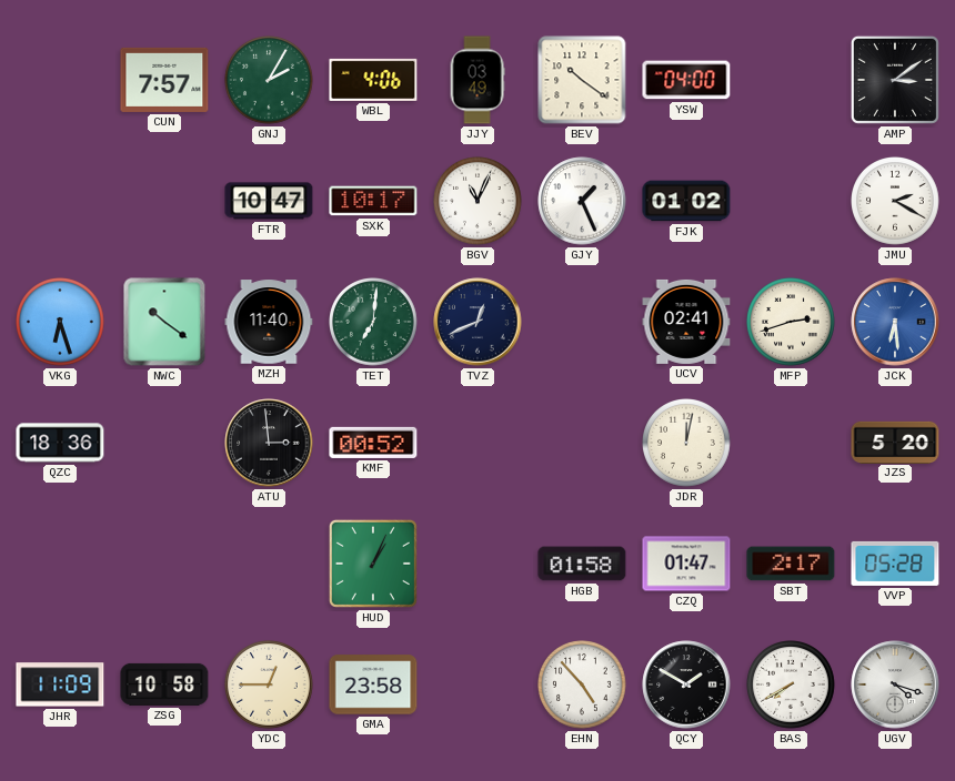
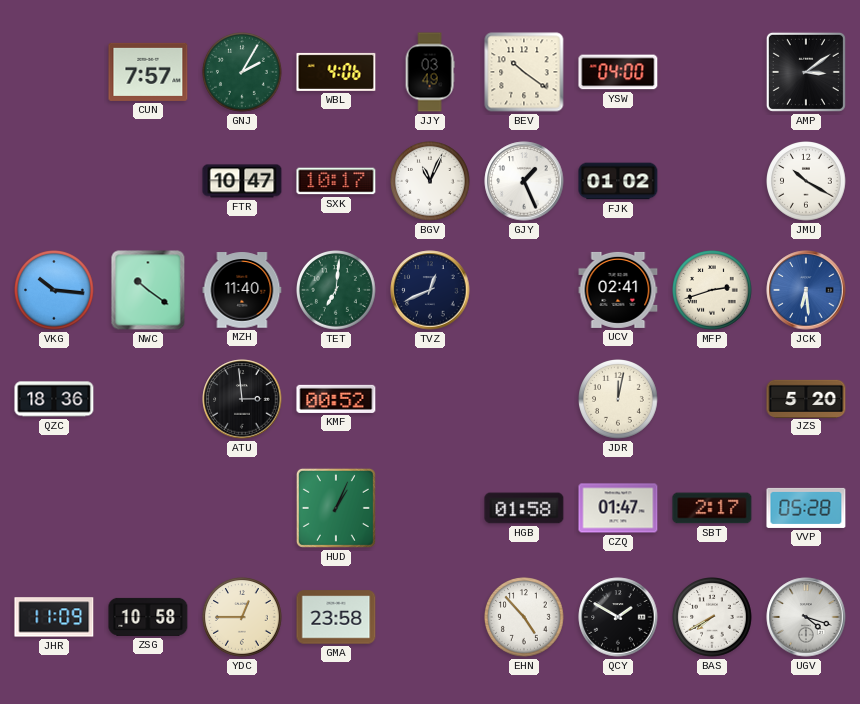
JMU: 2:20 -> 10:20
VKG: 6:27 -> 10:16
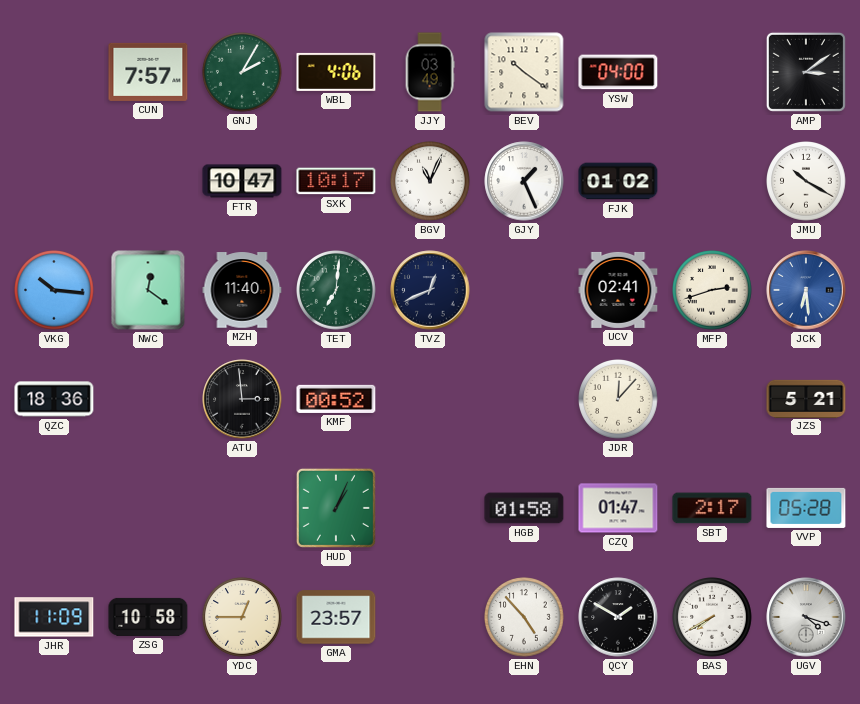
NWC: 10:21 -> 12:21
JDR: 12:02 -> 12:07
JZS: 5:20 -> 5:21
GMA: 23:58 -> 23:57
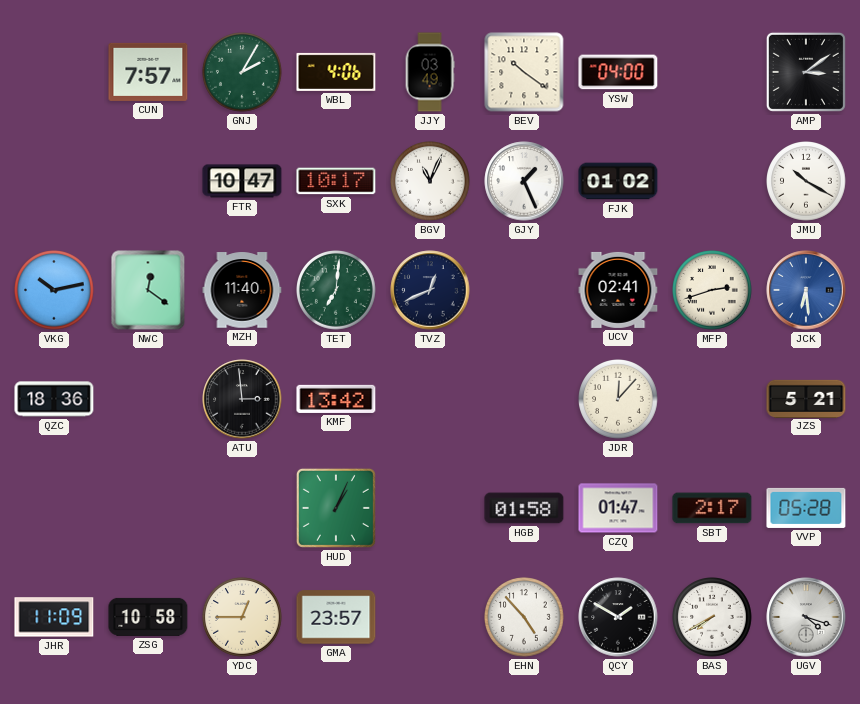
VKG: 10:16 -> 10:13
KMF: 00:52 -> 13:42
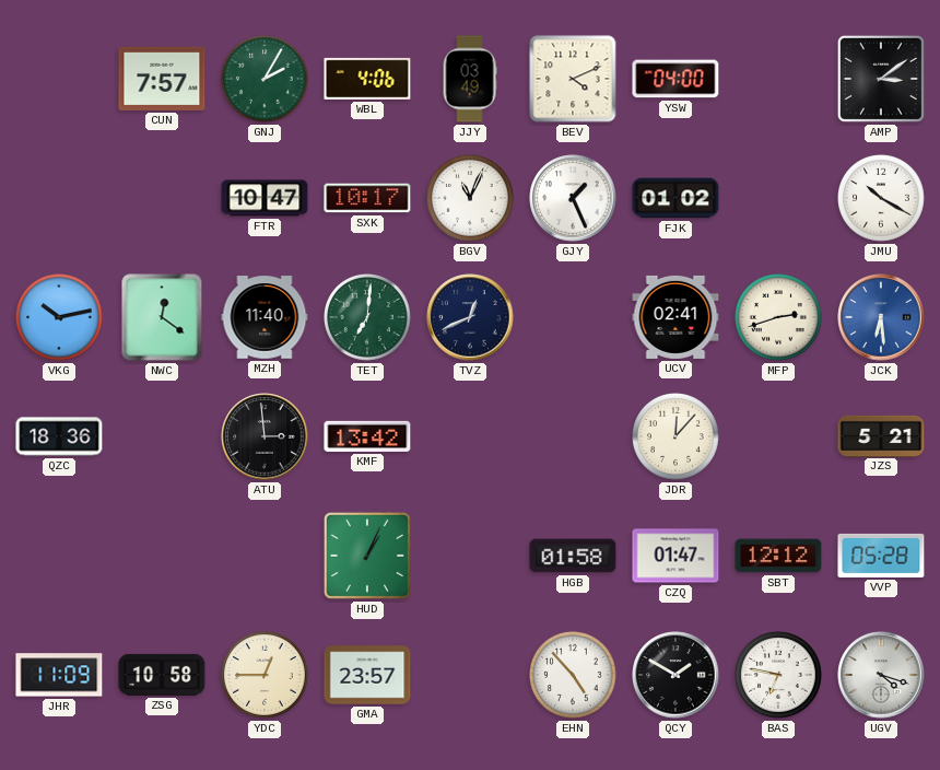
BEV: 10:21 -> 4:11
SBT: 2:17 -> 12:12
BAS: 7:40 -> 6:47
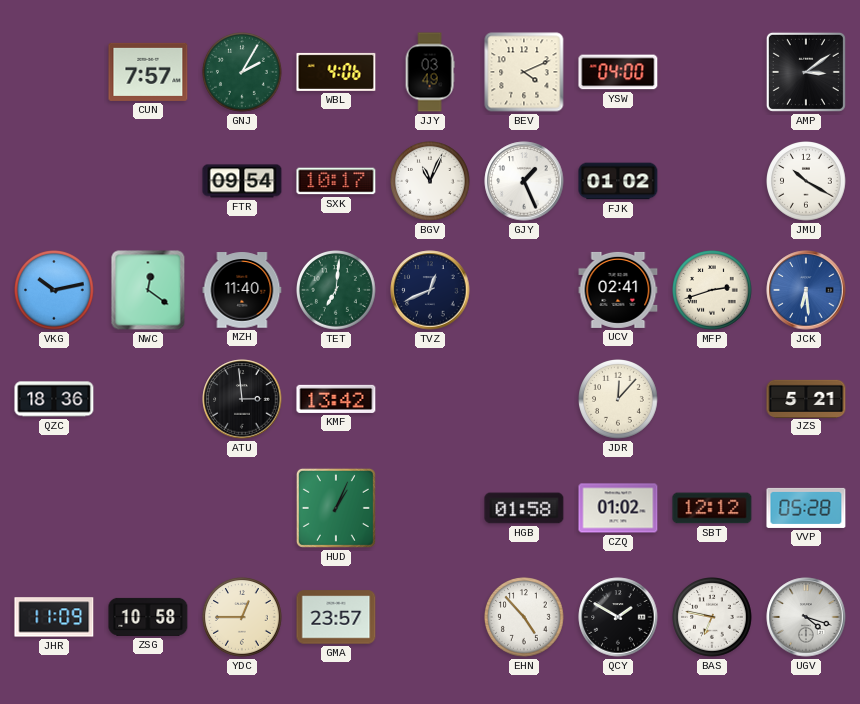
FTR: 10:47 -> 09:54
CZQ: 01:47 -> 01:02
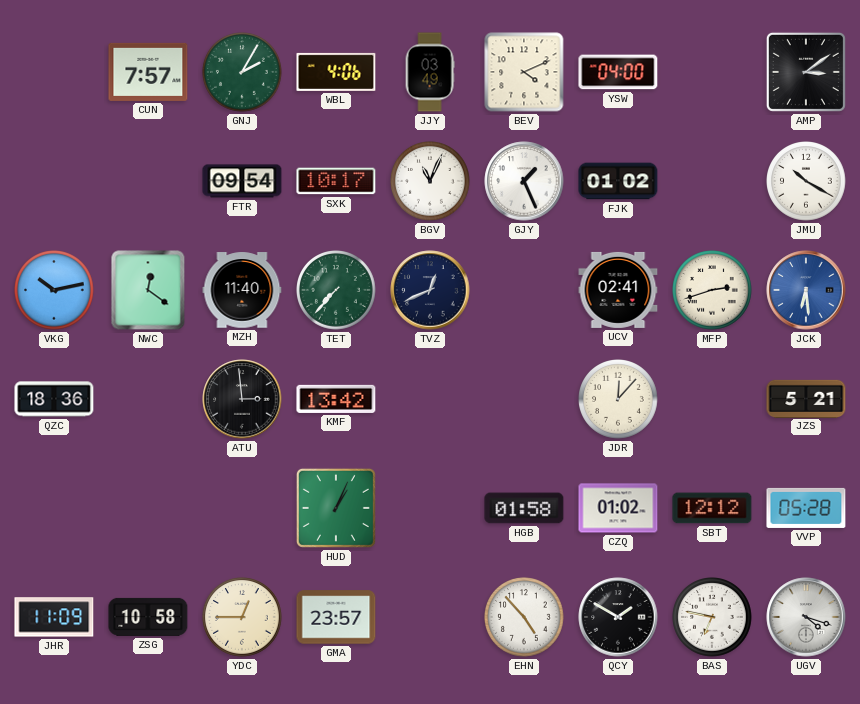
TET: 7:01 -> 7:37
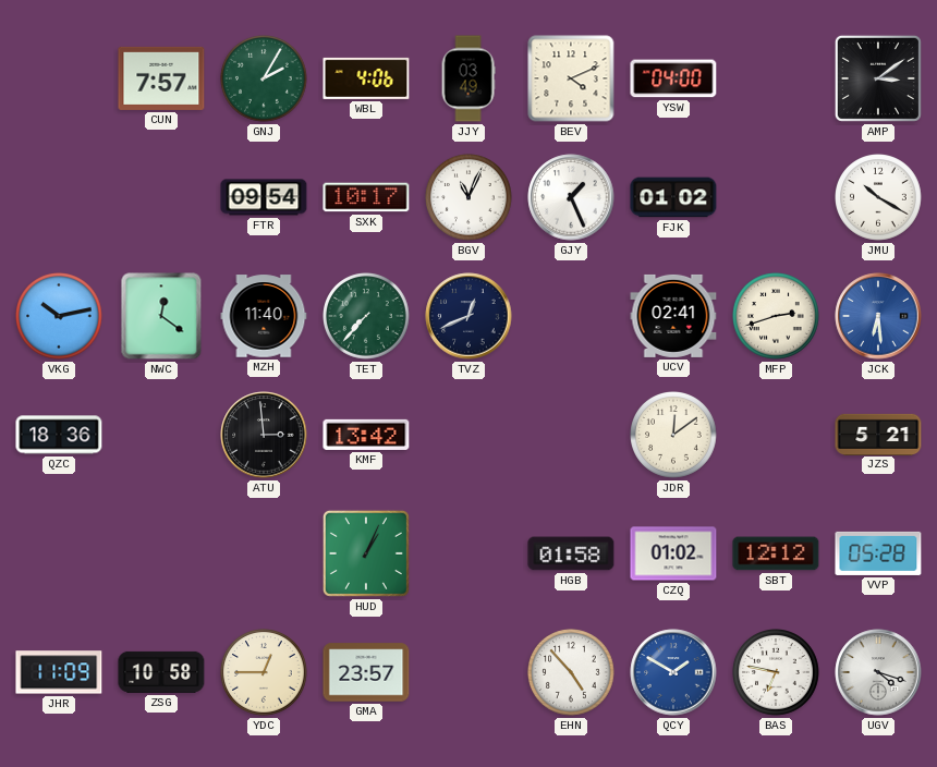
JDR: 12:07 -> 12:09
QCY dial: black -> blue
